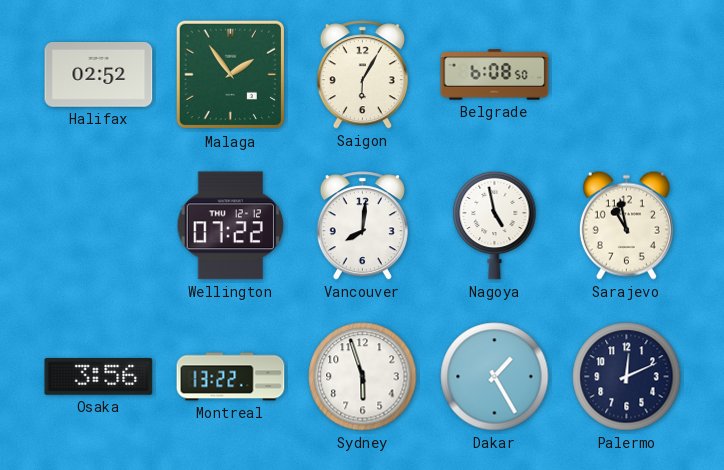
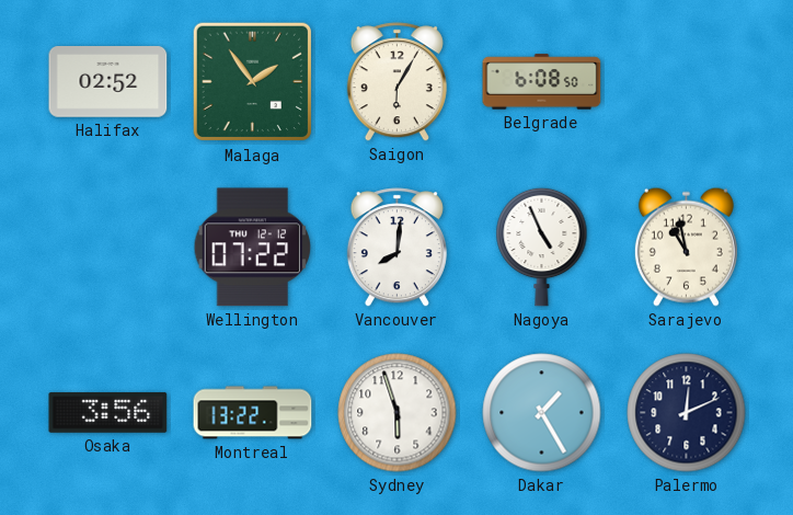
Nagoya: 4:58 -> 4:56
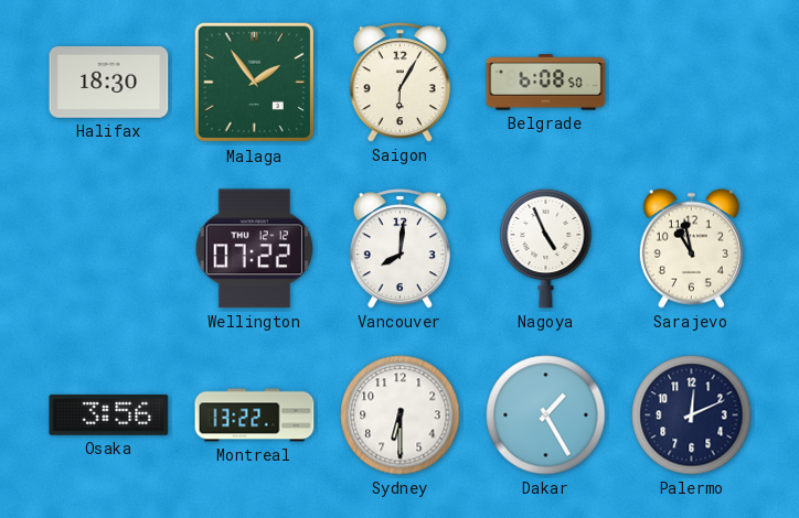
Halifax: 02:52 -> 18:30
Sydney: 5:57 -> 6:30
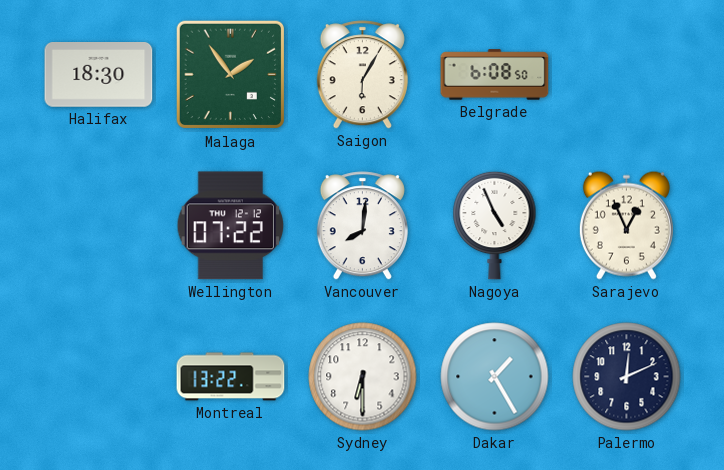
Sarajevo: 10:58 -> 12:56
Osaka: 3:56 -> none
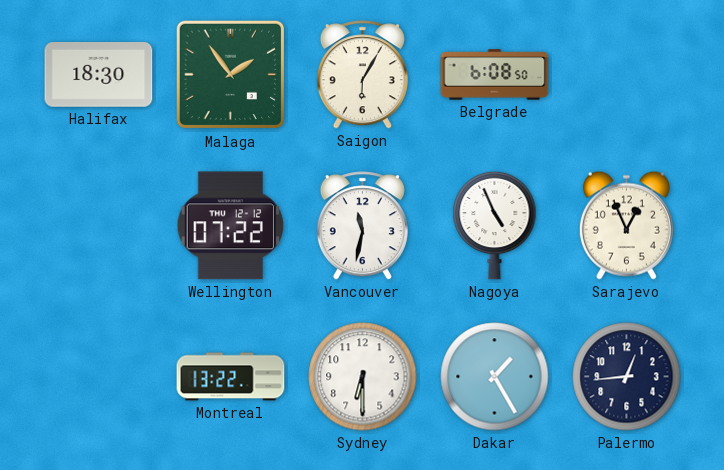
Vancouver: 8:01 -> 11:32
Palermo: 12:11 -> 12:44
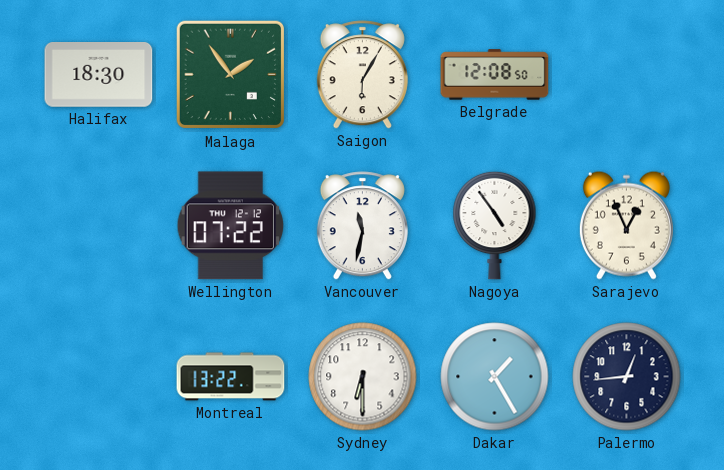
Belgrade: 6:08 -> 12:08
Nagoya: 4:56 -> 4:54
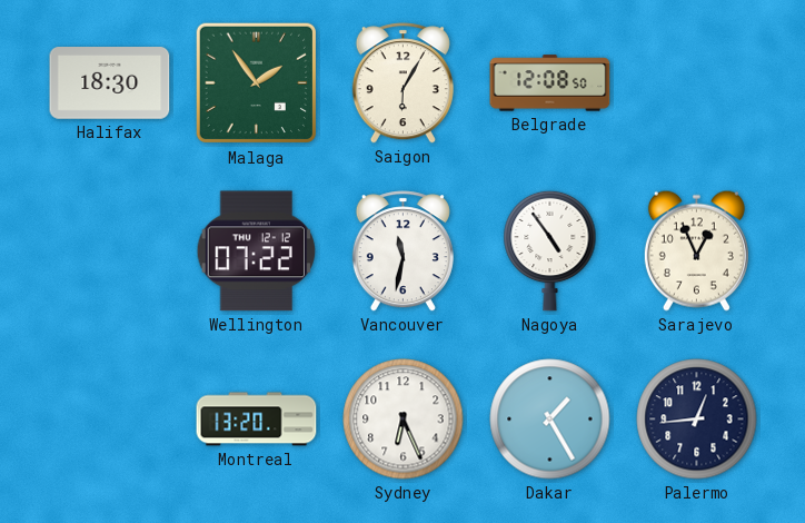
Montreal: 13:22 -> 13:20
Sydney: 6:30 -> 6:26
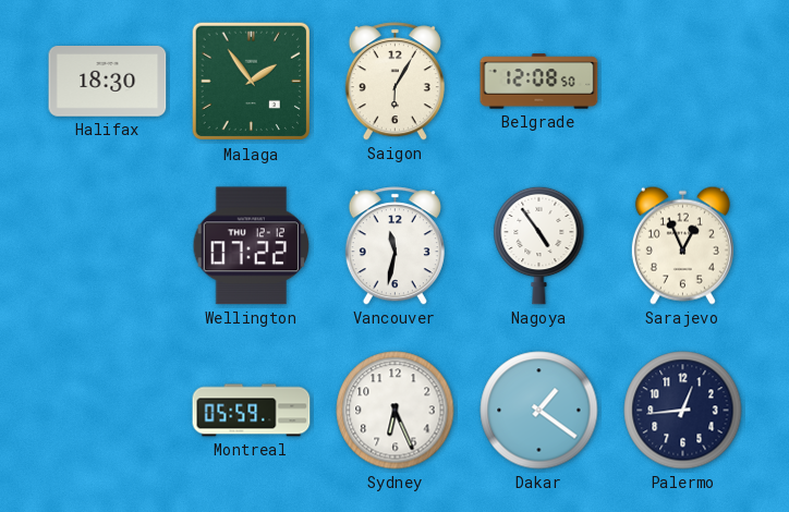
Montreal: 13:20 -> 05:59
Dakar: 1:25 -> 1:21
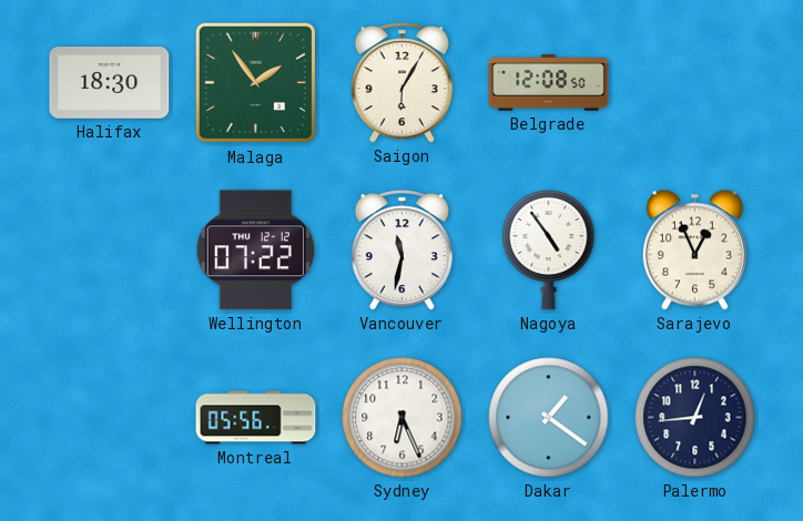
Montreal: 05:59 -> 05:56
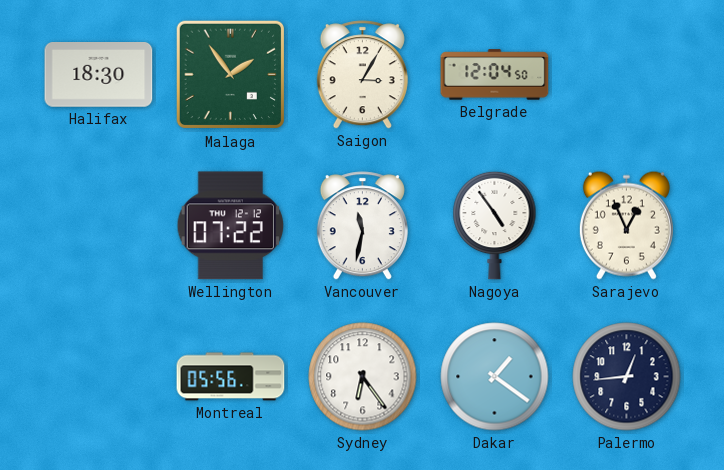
Saigon: 6:05 -> 3:05
Belgrade: 12:08 -> 12:04
Sydney: 6:26 -> 6:24
